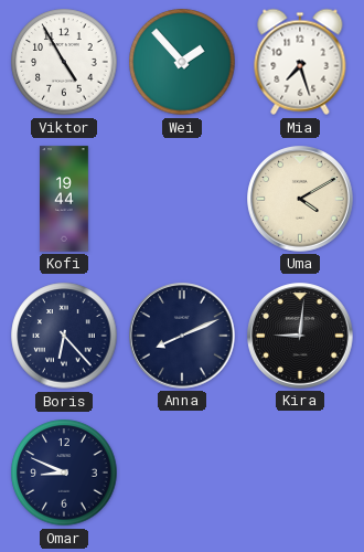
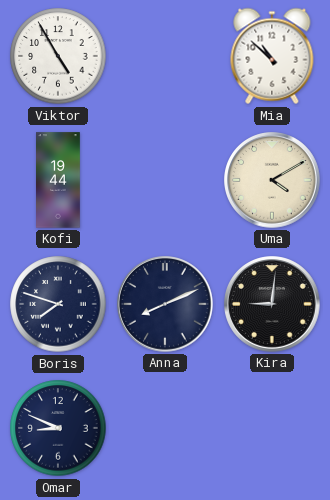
Wei: 1:53 -> none
Mia: 7:27 -> 10:52
Boris: 6:23 -> 7:48
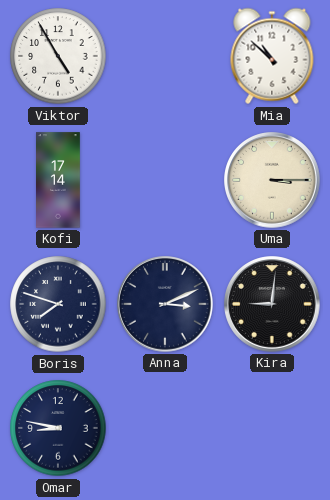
Kofi: 19:44 -> 17:14
Uma: 4:10 -> 3:15
Anna: 8:11 -> 3:11
Omar: 8:49 -> 8:47
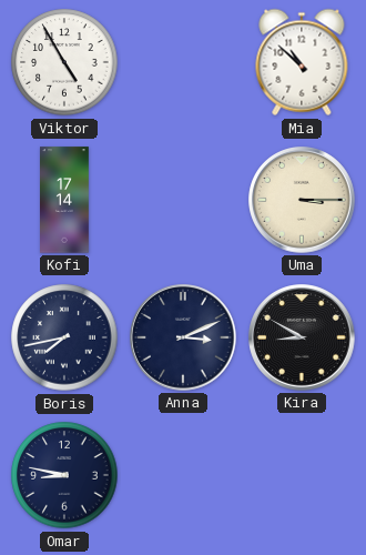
Boris: 7:48 -> 7:43
Kira: 9:01 -> 8:50
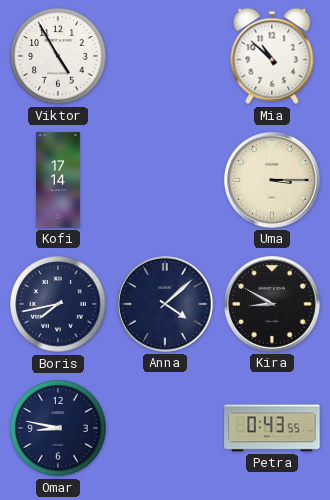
Anna: 3:11 -> 4:08
Petra: none -> 0:43
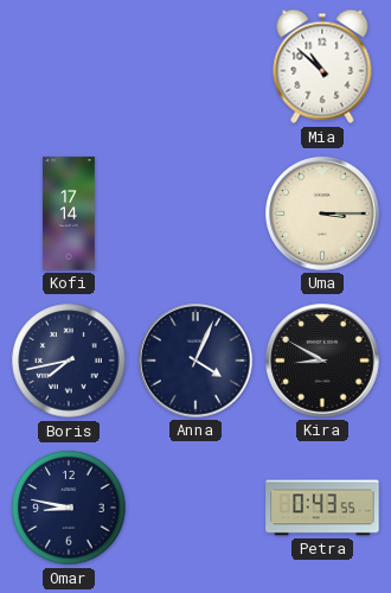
Viktor: 4:55 -> none
Anna: 4:08 -> 4:04
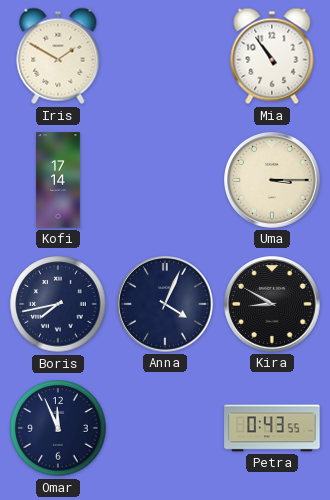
Iris: none -> 1:50
Mia: 10:52 -> 10:54
Omar: 8:47 -> 11:56
